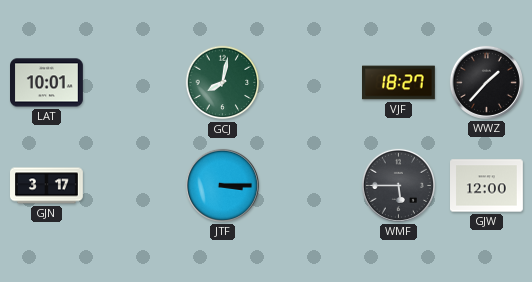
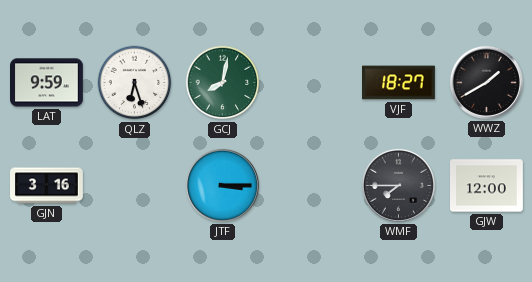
LAT: 10:01 -> 9:59
QLZ: none -> 6:27
WWZ: 1:37 -> 1:40
GJN: 3:17 -> 3:16
WMF: 5:45 -> 7:45
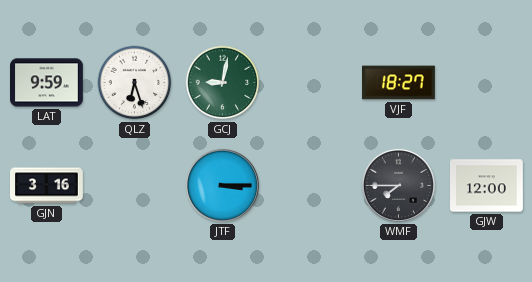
GCJ: 8:02 -> 9:02
WWZ: 1:40 -> none
